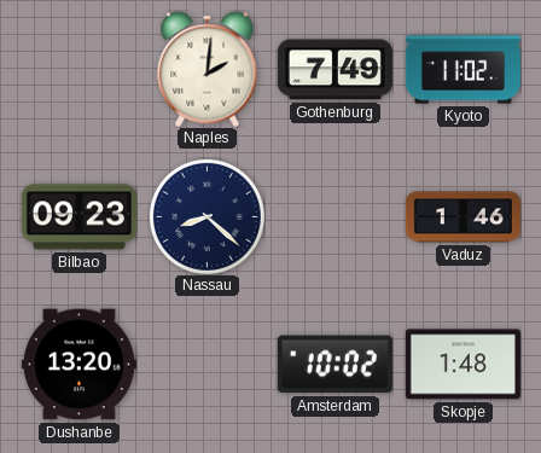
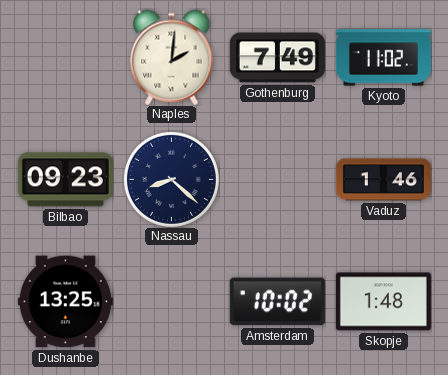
Dushanbe: 13:20 -> 13:25
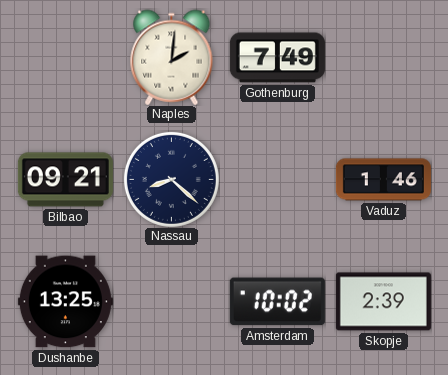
Kyoto: 11:02 -> none
Bilbao: 09:23 -> 09:21
Skopje: 1:48 -> 2:39
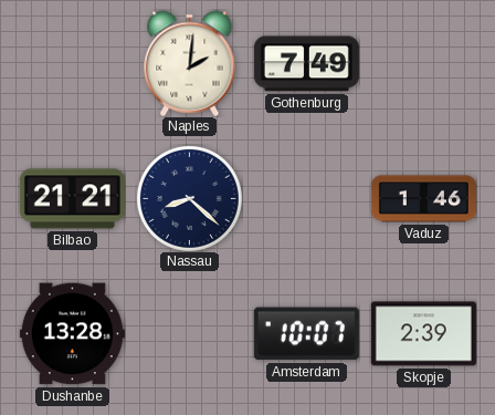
Bilbao: 09:21 -> 21:21
Dushanbe: 13:25 -> 13:28
Amsterdam: 10:02 -> 10:07
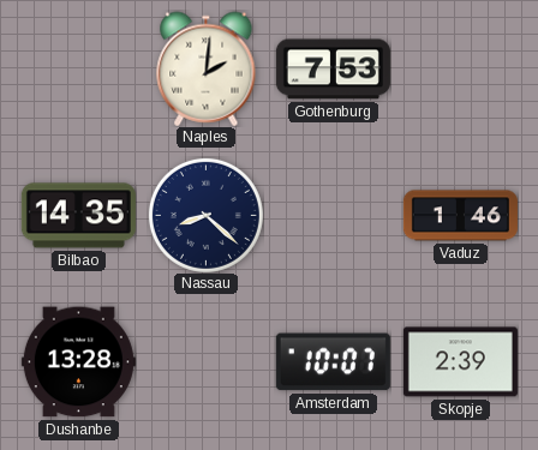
Gothenburg: 7:49 -> 7:53
Bilbao: 21:21 -> 14:35
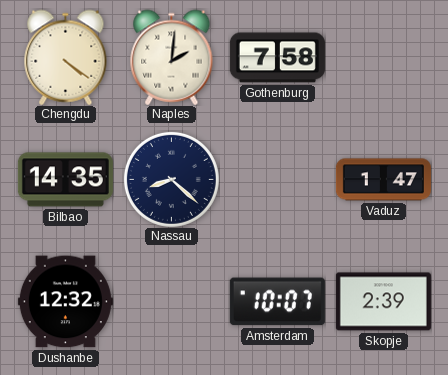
Chengdu: none -> 4:21
Gothenburg: 7:53 -> 7:58
Vaduz: 1:46 -> 1:47
Dushanbe: 13:28 -> 12:32
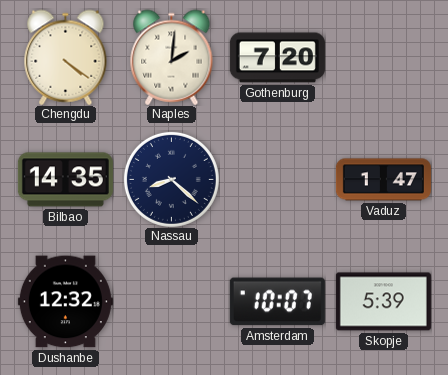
Gothenburg: 7:58 -> 7:20
Skopje: 2:39 -> 5:39
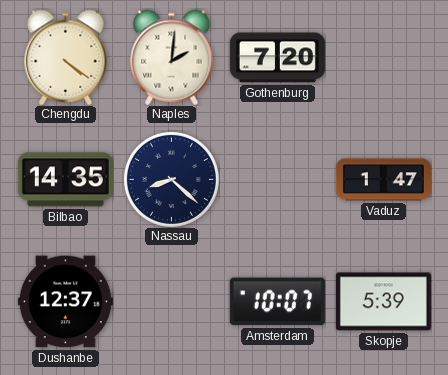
Dushanbe: 12:32 -> 12:37
